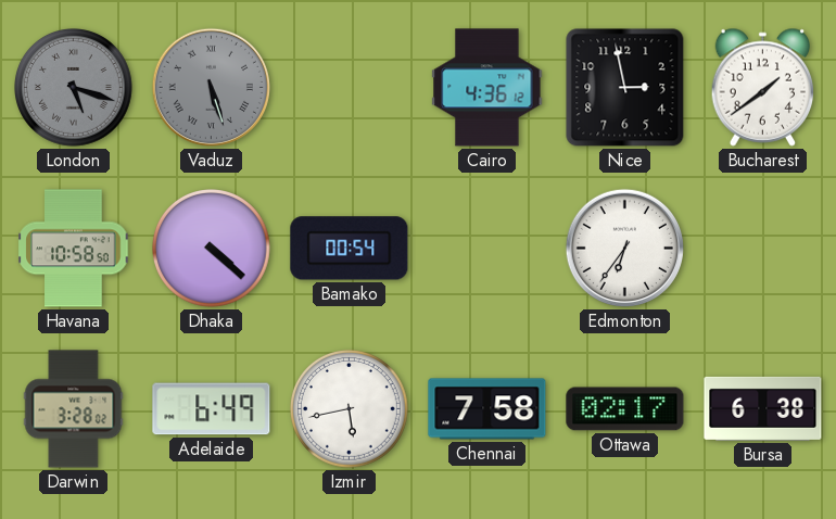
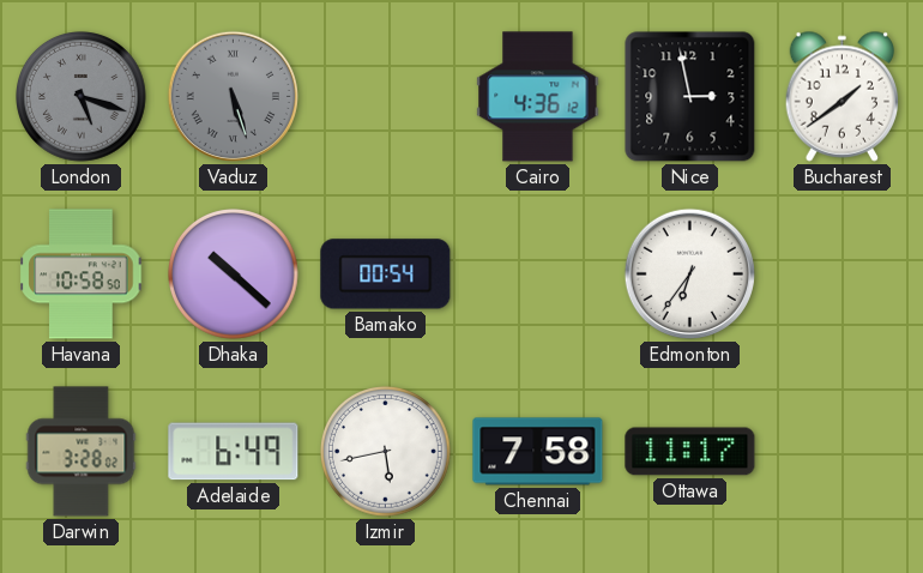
Dhaka: 4:22 -> 10:22
Ottawa: 02:17 -> 11:17
Bursa: 6:38 -> none
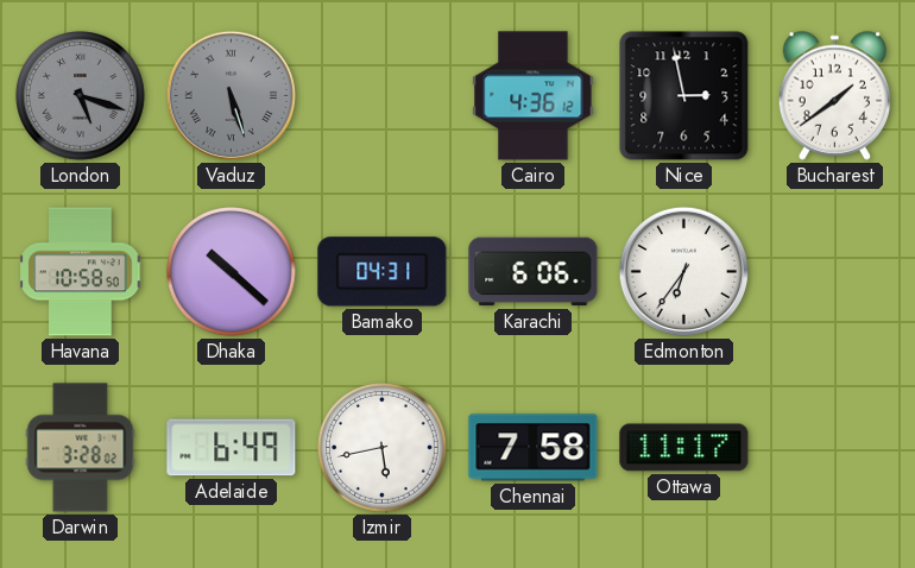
Bamako: 00:54 -> 04:31
Karachi: none -> 6:06
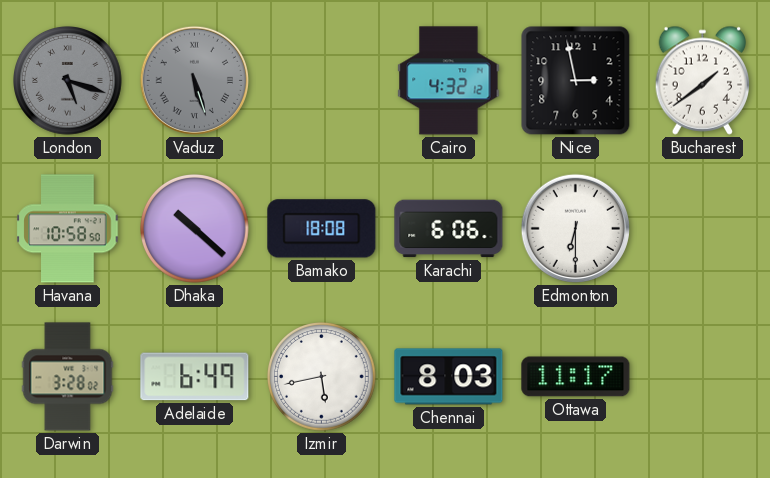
Cairo: 4:36 -> 4:32
Bamako: 04:31 -> 18:08
Edmonton: 6:36 -> 6:30
Chennai: 7:58 -> 8:03
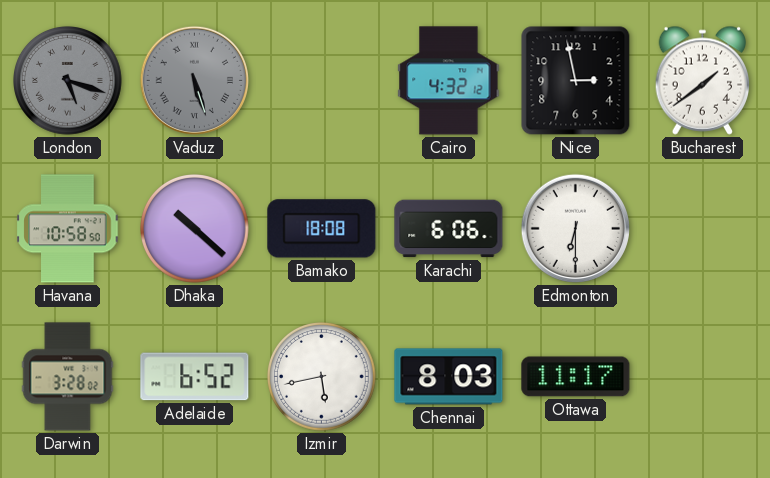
Adelaide: 6:49 -> 6:52
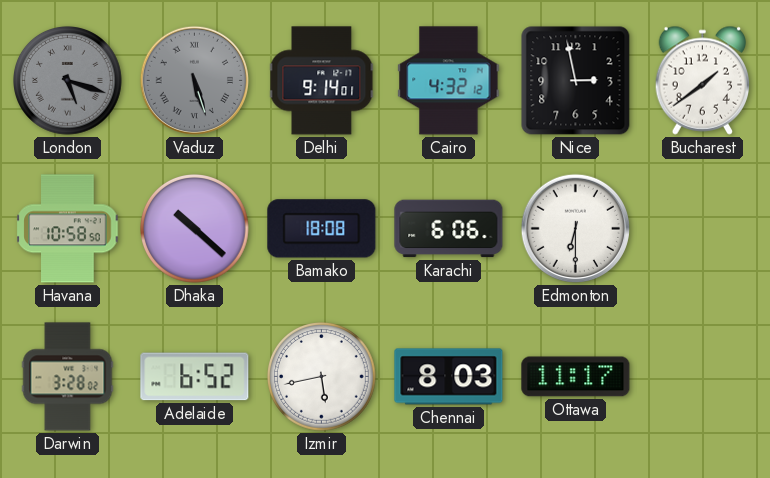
Delhi: none -> 9:14
